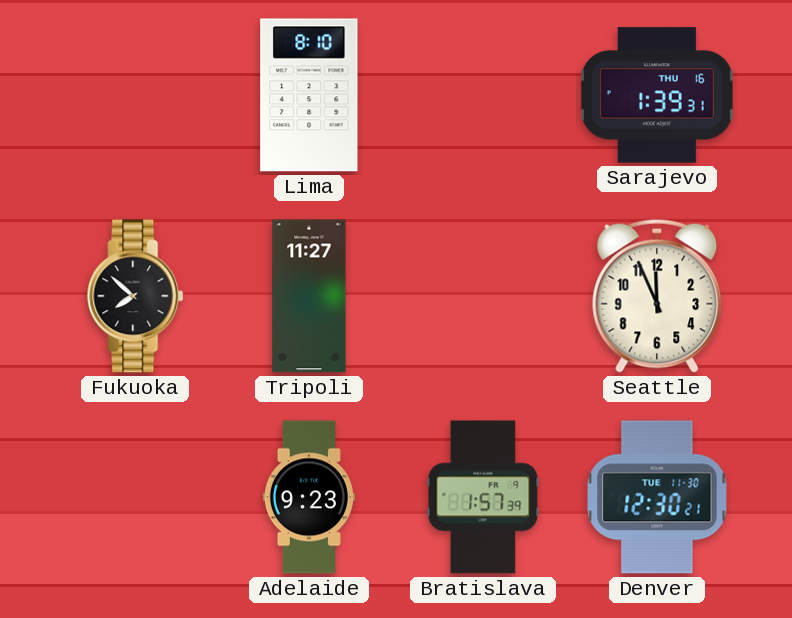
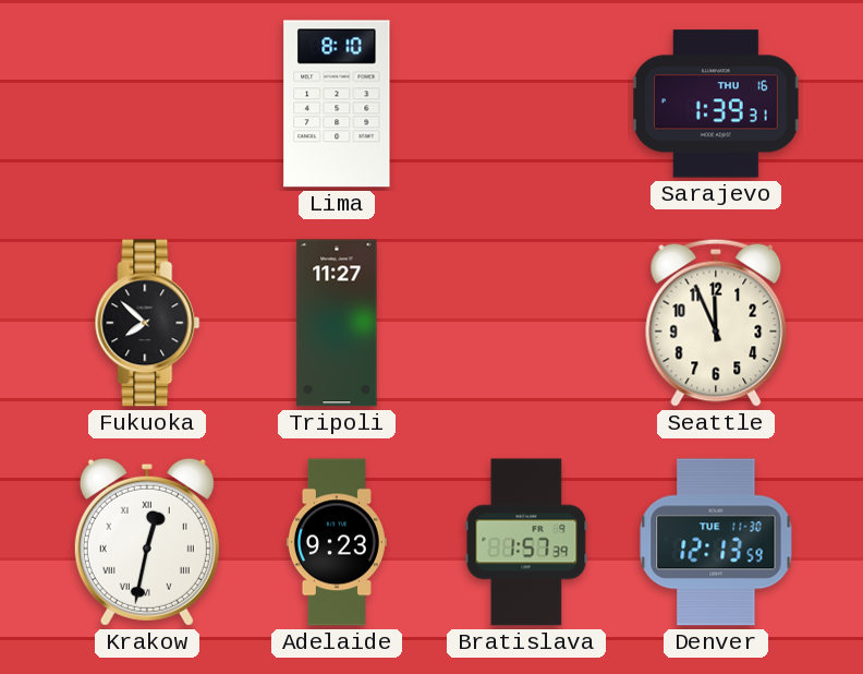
Krakow: none -> 12:32
Denver: 12:30 -> 12:13
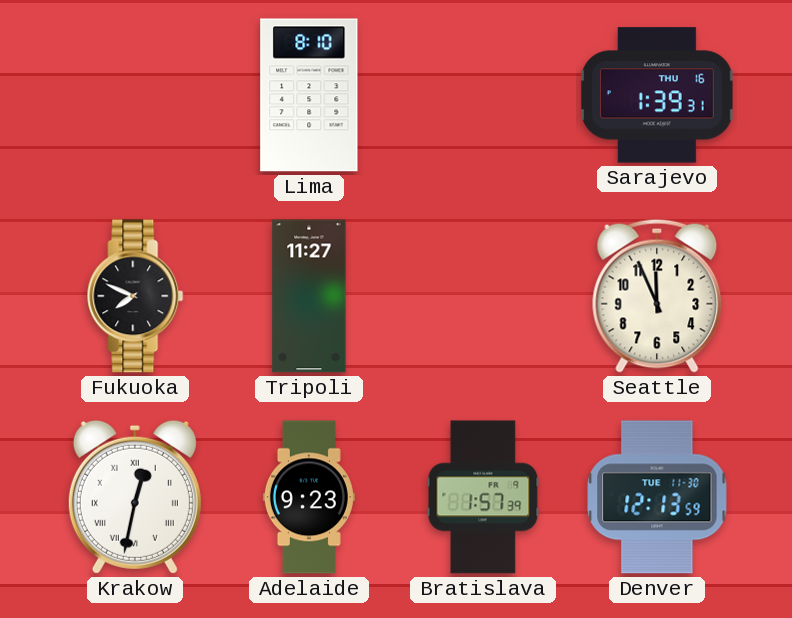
Fukuoka: 7:52 -> 7:49
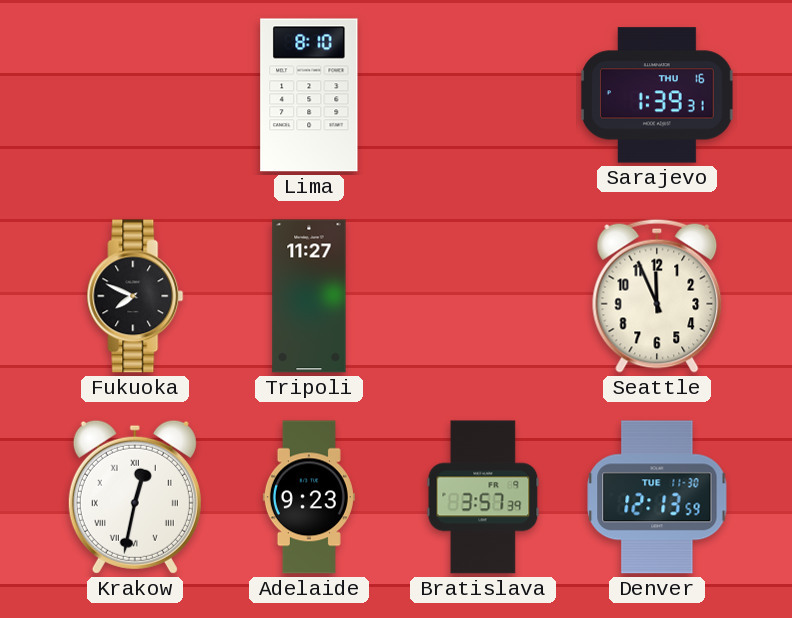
Bratislava: 1:57 -> 3:57
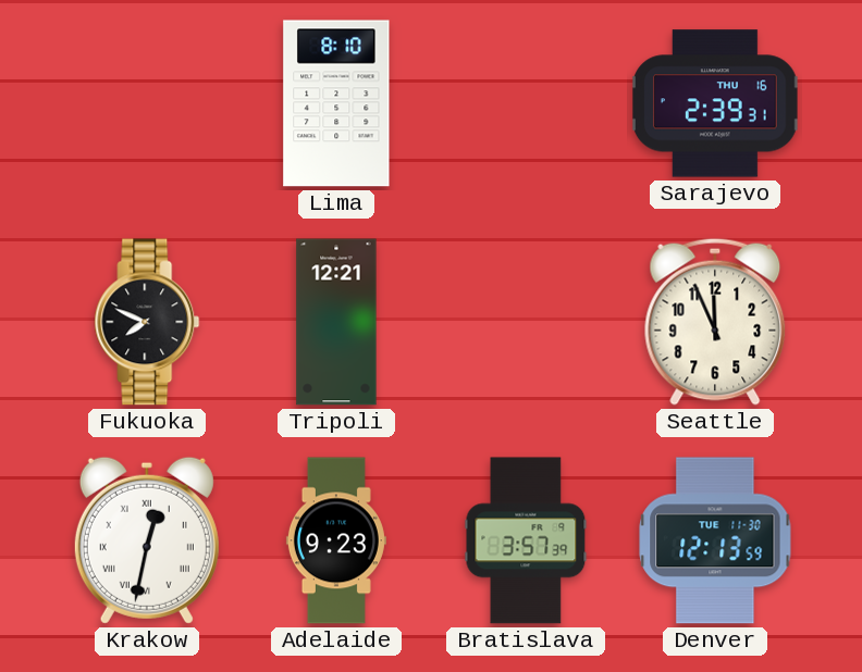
Sarajevo: 1:39 -> 2:39
Tripoli: 11:27 -> 12:21
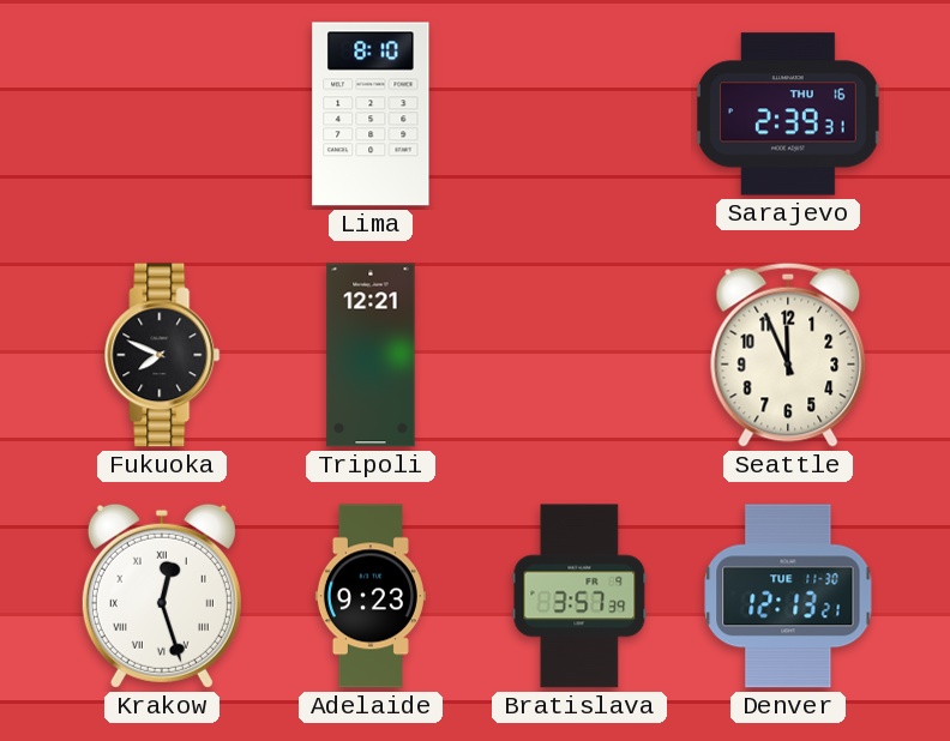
Krakow: 12:32 -> 12:27
Denver: 12:13:59 -> 12:13:21
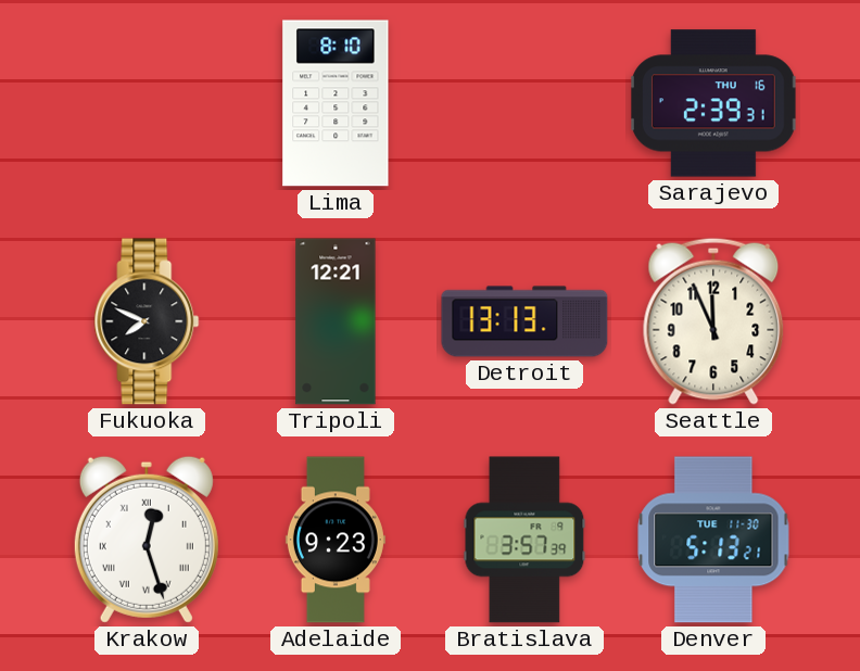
Detroit: none -> 13:13
Denver: 12:13 -> 5:13
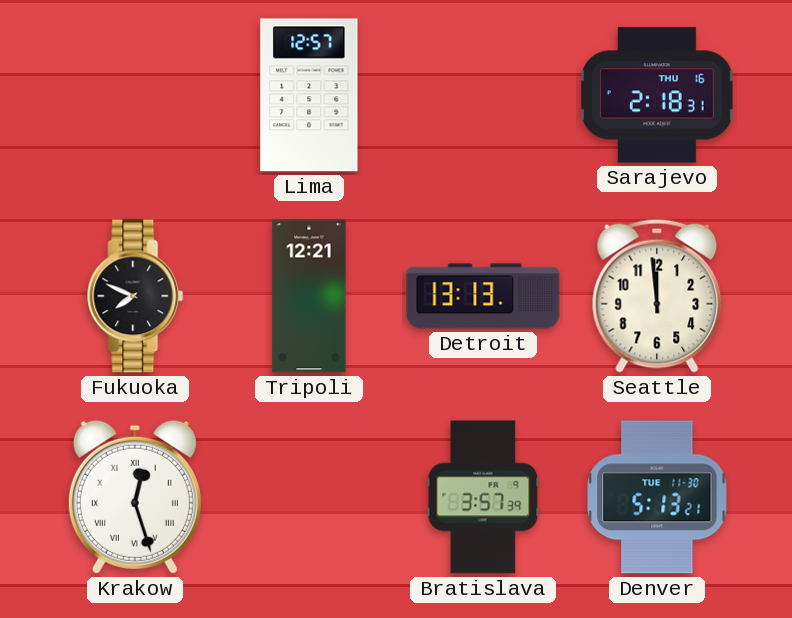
Lima: 8:10 -> 12:57
Sarajevo: 2:39 -> 2:18
Seattle: 11:56 -> 11:59
Adelaide: 9:23 -> none
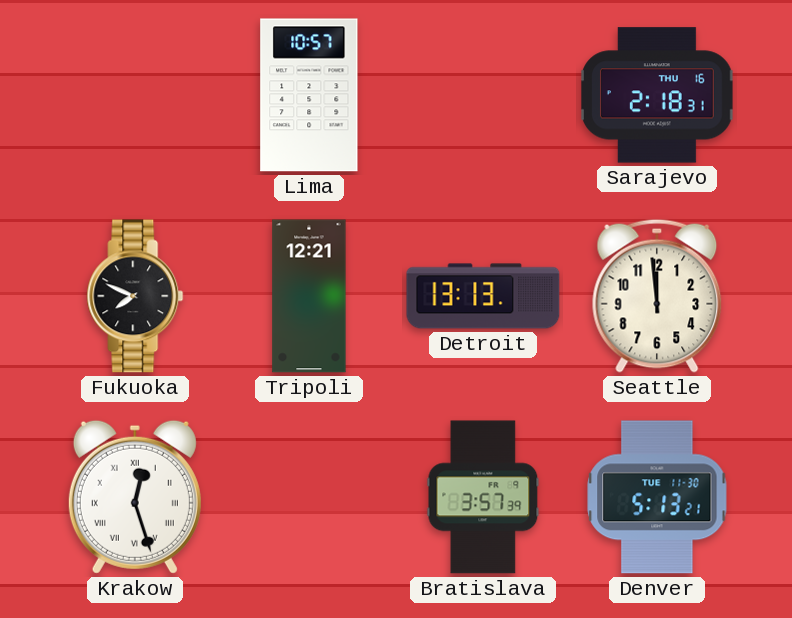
Lima: 12:57 -> 10:57
